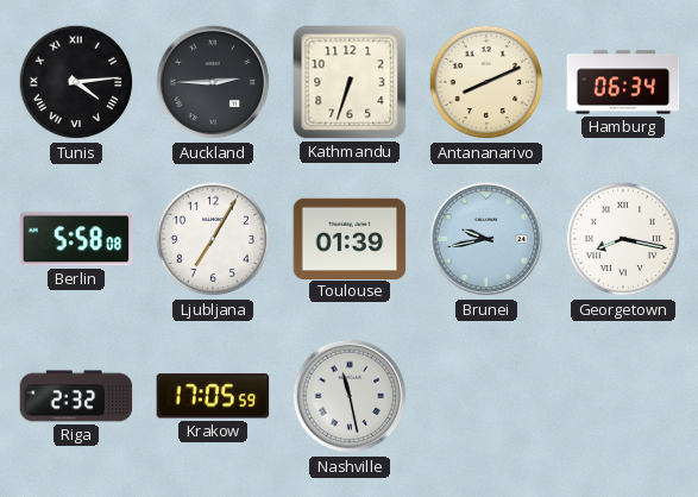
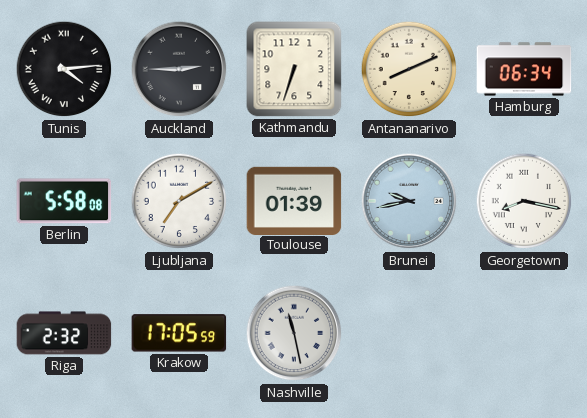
Ljubljana: 7:05 -> 7:10
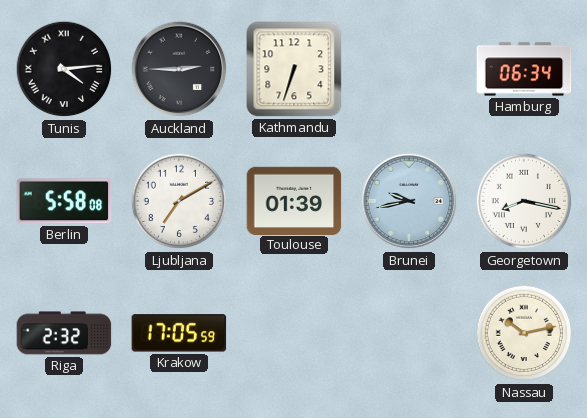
Antananarivo: 8:11 -> none
Nashville: 11:28 -> none
Nassau: none -> 10:13
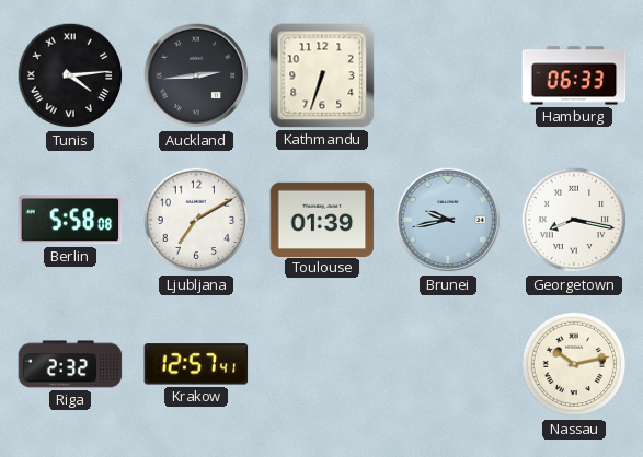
Auckland: 2:45 -> 2:44
Hamburg: 06:34 -> 06:33
Krakow: 17:05 -> 12:57
